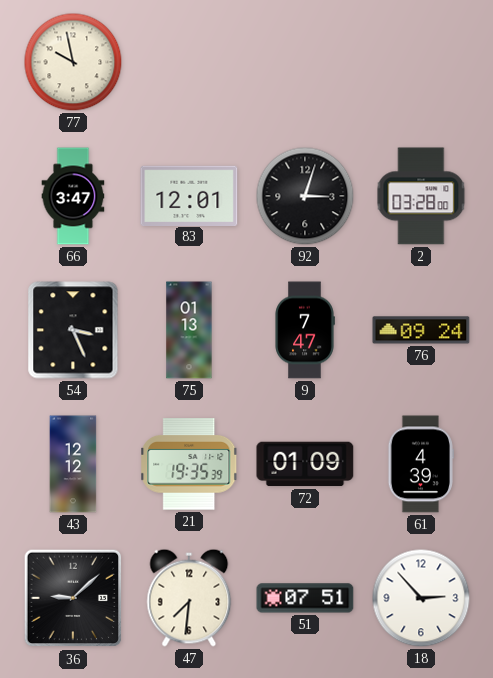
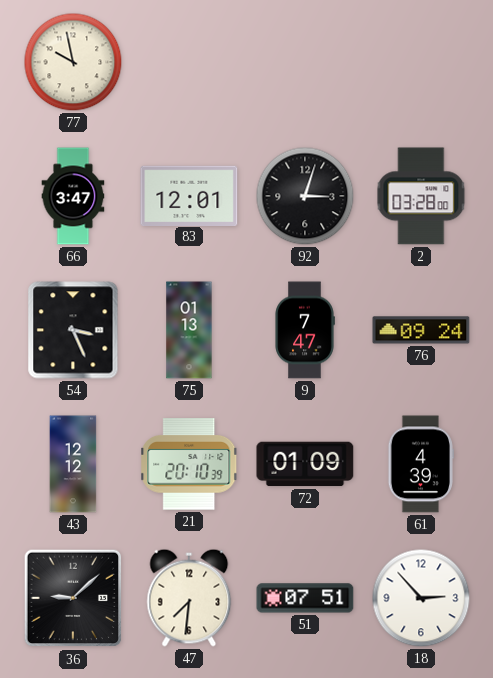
21: 19:35 -> 20:10
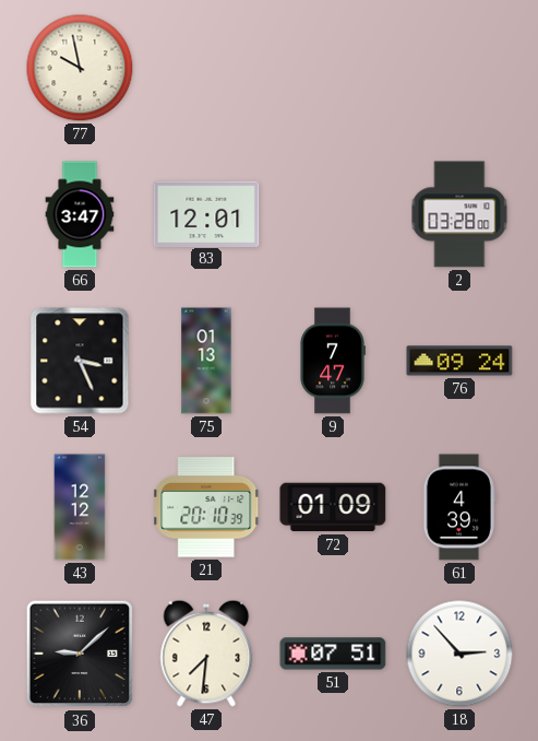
92: 3:03 -> none
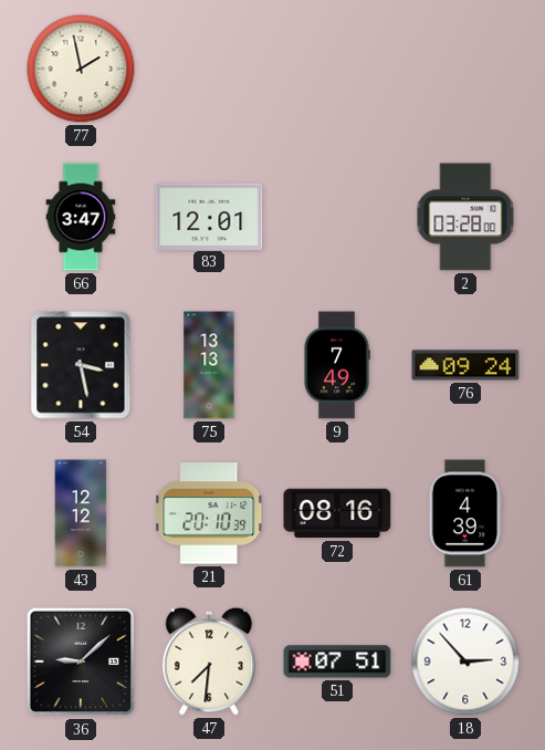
77: 9:58 -> 1:58
54: 3:26 -> 3:28
75: 01:13 -> 13:13
9: 7:47 -> 7:49
72: 01:09 -> 08:16
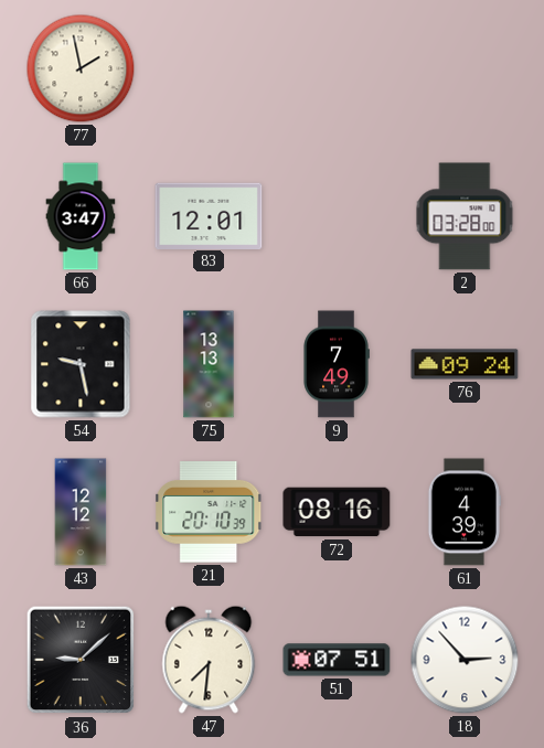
54: 3:28 -> 9:28
